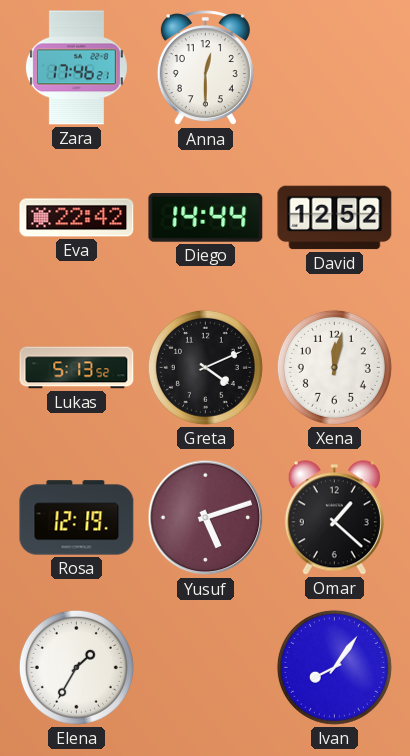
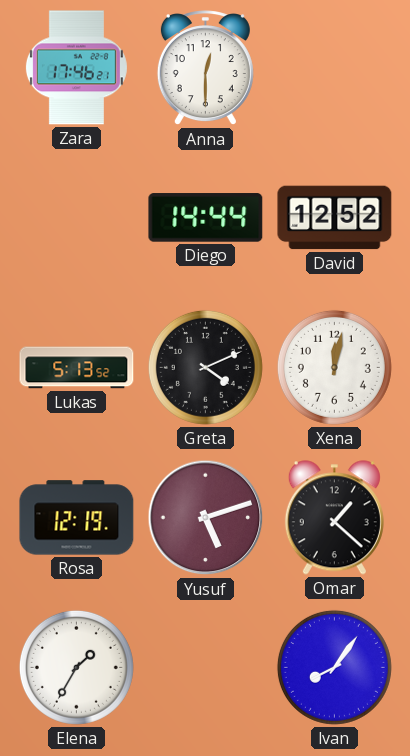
Eva: 22:42 -> none
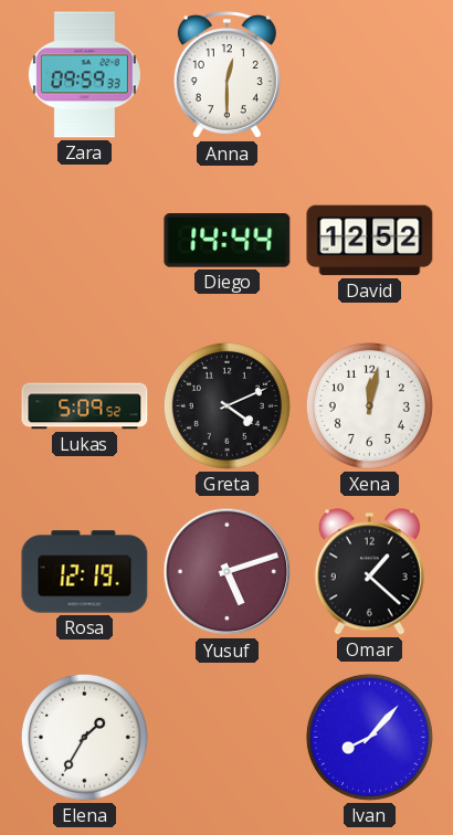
Zara: 17:46 -> 09:59
Lukas: 5:13 -> 5:09
Ivan: 8:06 -> 8:07
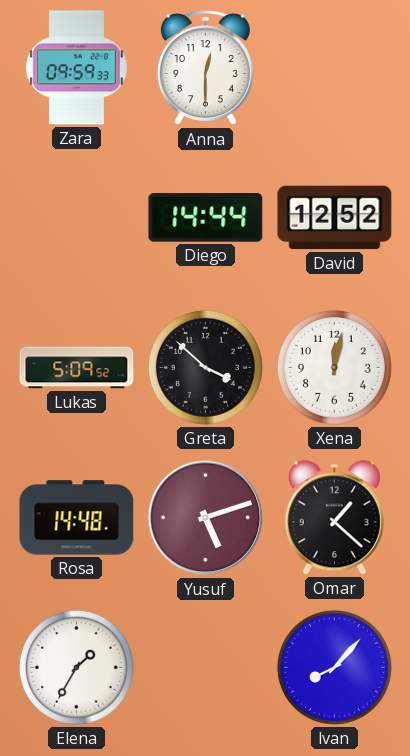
Greta: 4:11 -> 3:52
Rosa: 12:19 -> 14:48
